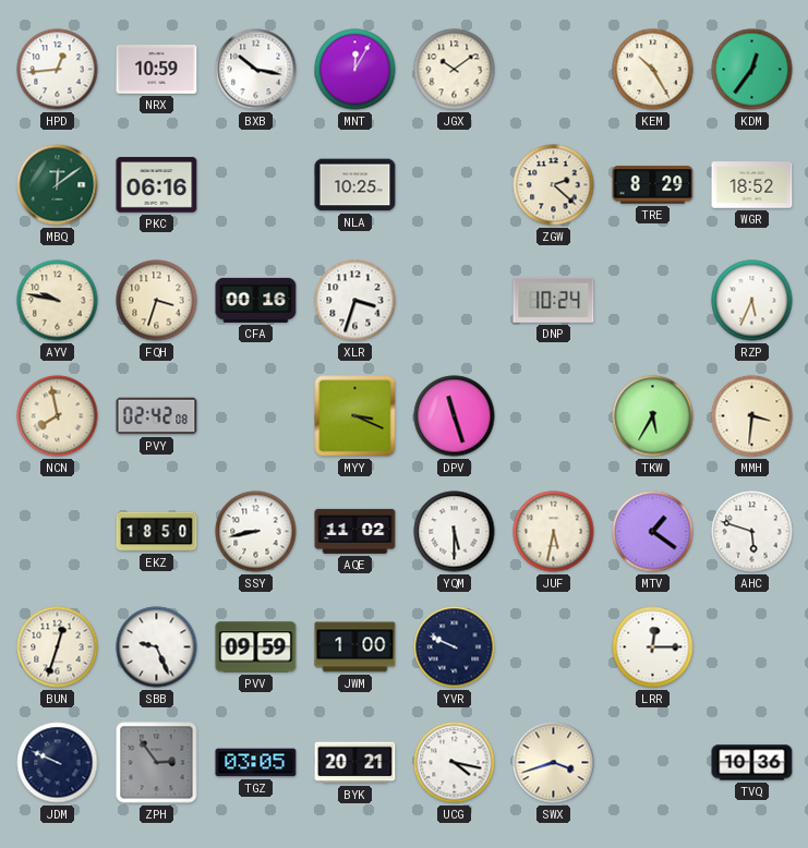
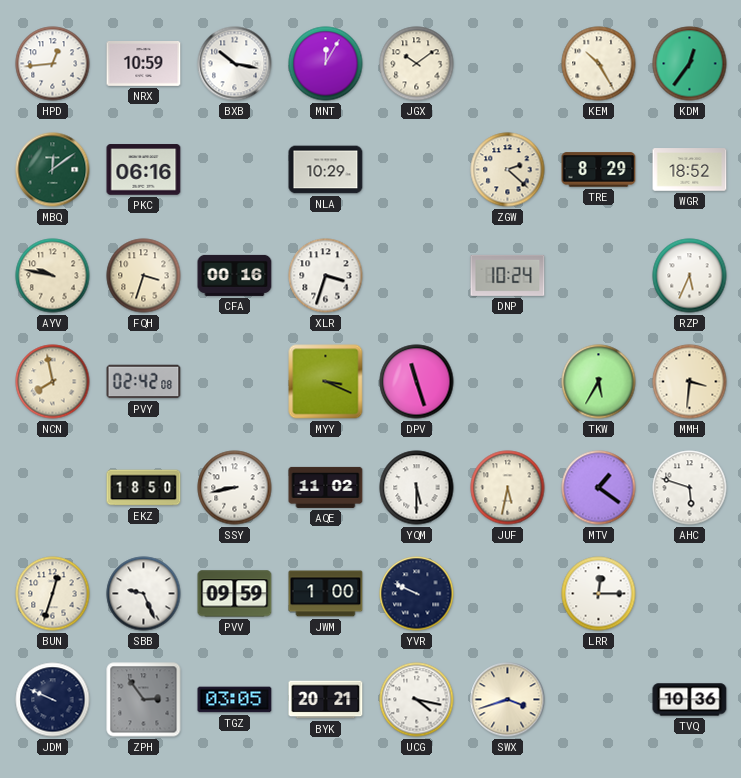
NLA: 10:25 -> 10:29
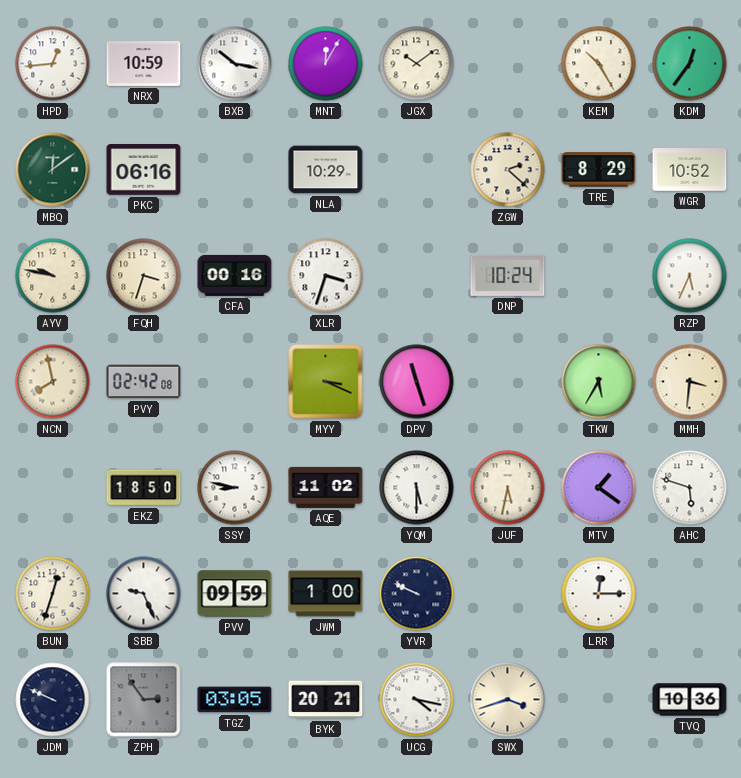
WGR: 18:52 -> 10:52
SSY: 8:43 -> 8:47
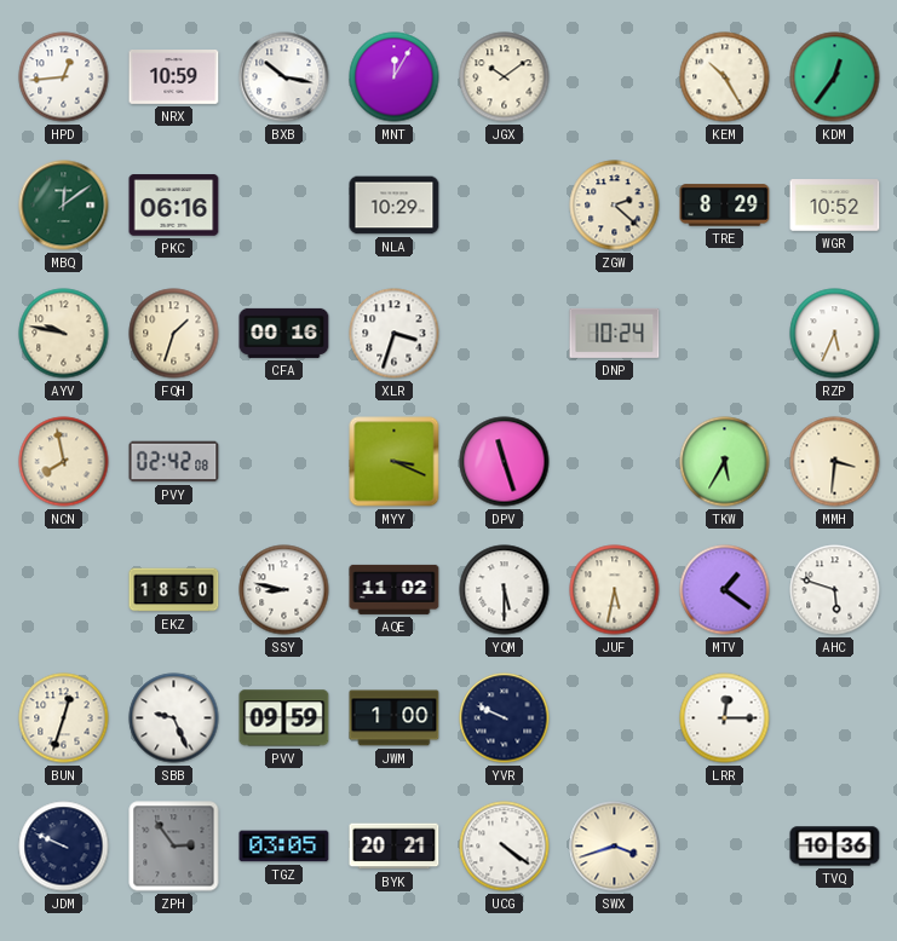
FQH: 3:33 -> 1:33
UCG: 4:17 -> 4:21
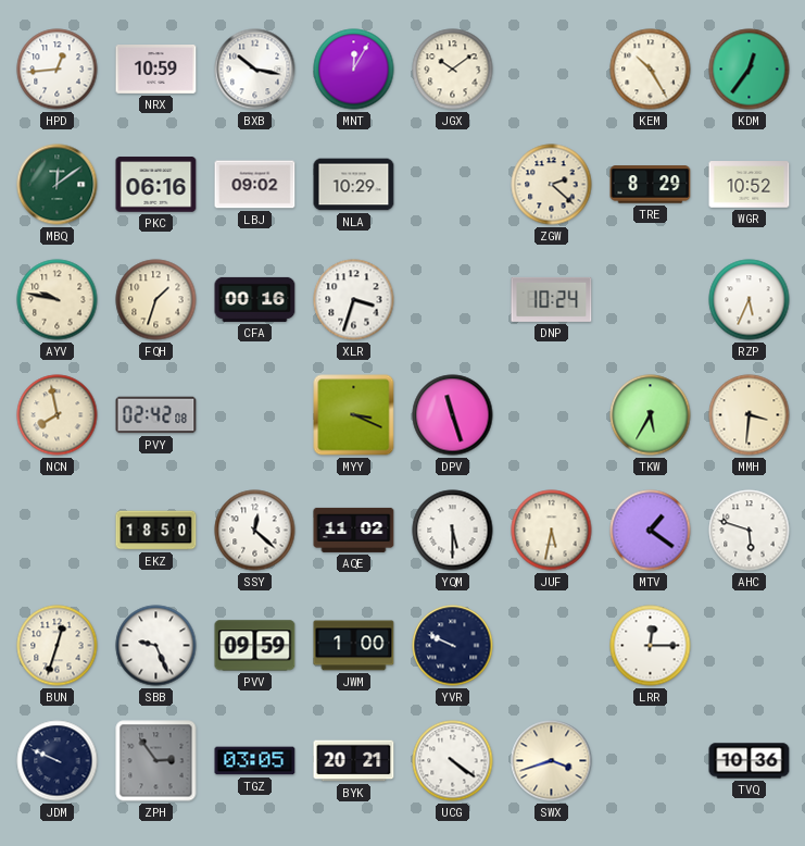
LBJ: none -> 09:02
SSY: 8:47 -> 12:22
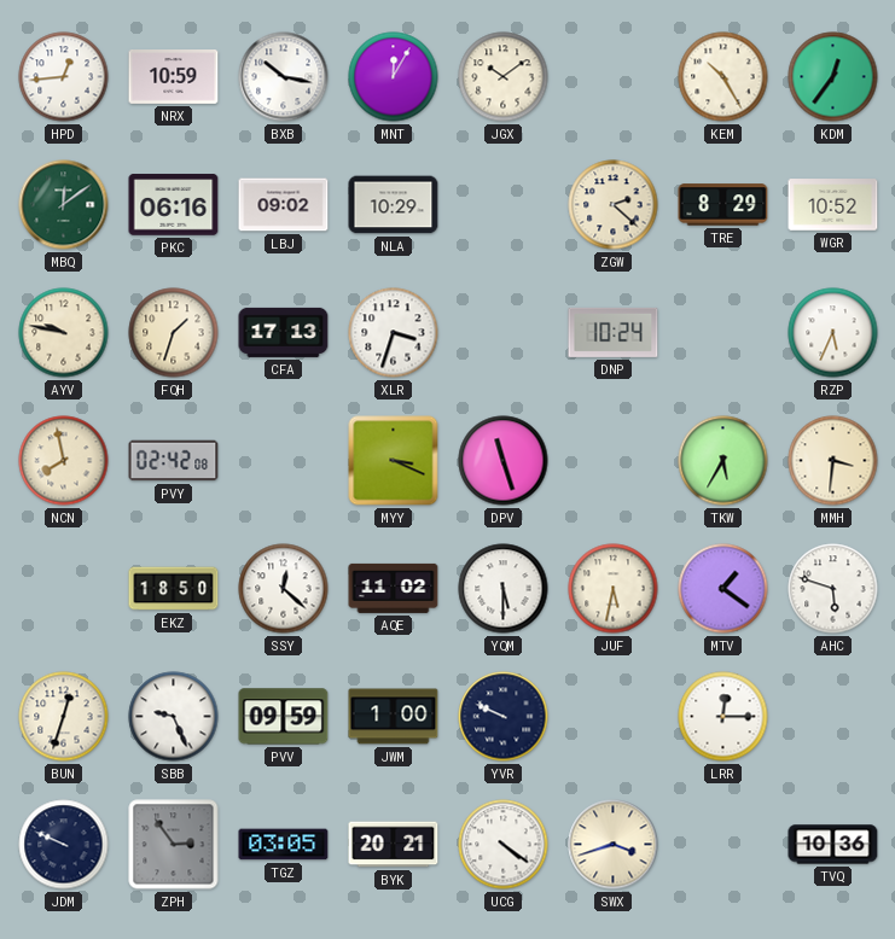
CFA: 00:16 -> 17:13
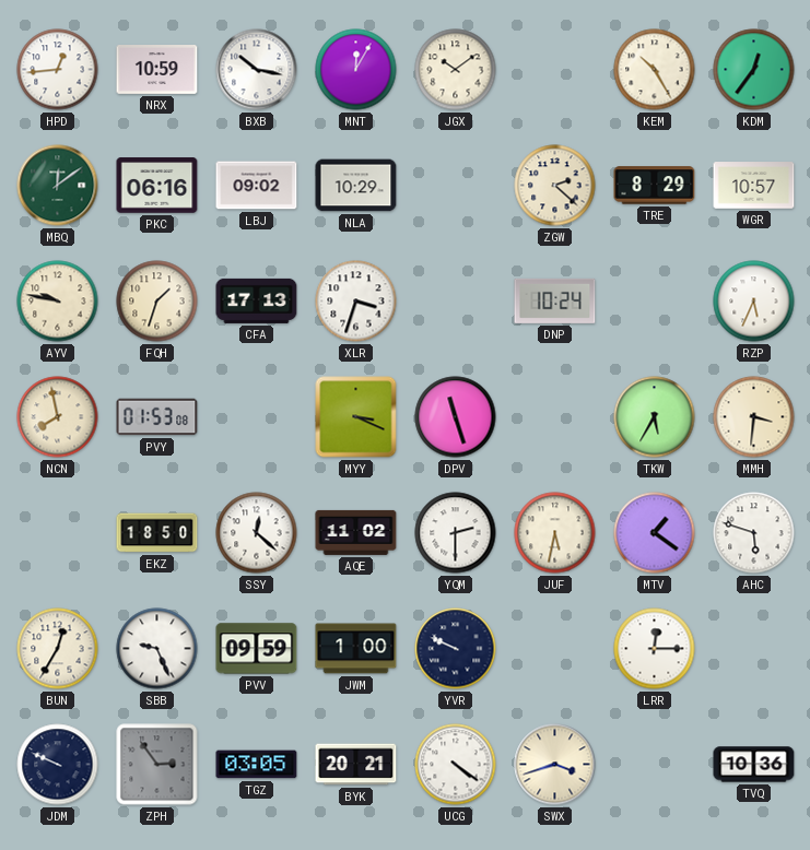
WGR: 10:52 -> 10:57
PVY: 02:42 -> 01:53
YQM: 5:30 -> 2:30
BUN: 12:33 -> 12:35
